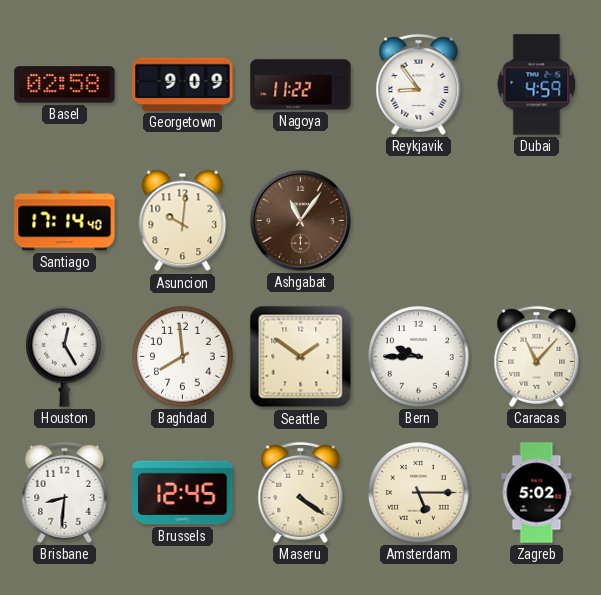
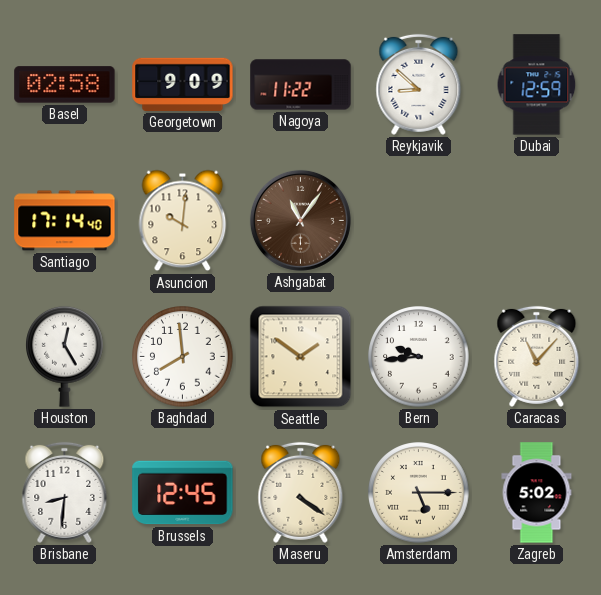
Reykjavik: 8:54 -> 8:52
Dubai: 4:59 -> 12:59
Bern: 9:45 -> 9:44
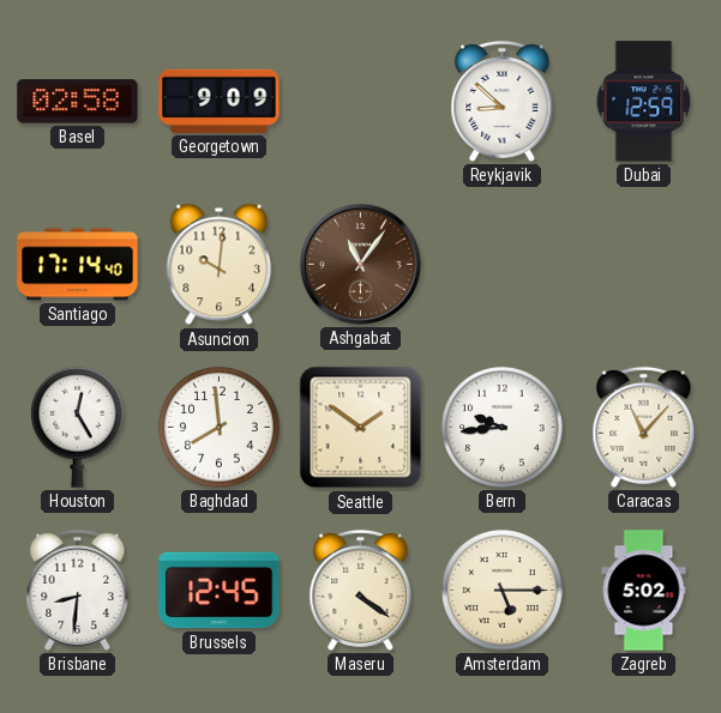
Nagoya: 11:22 -> none
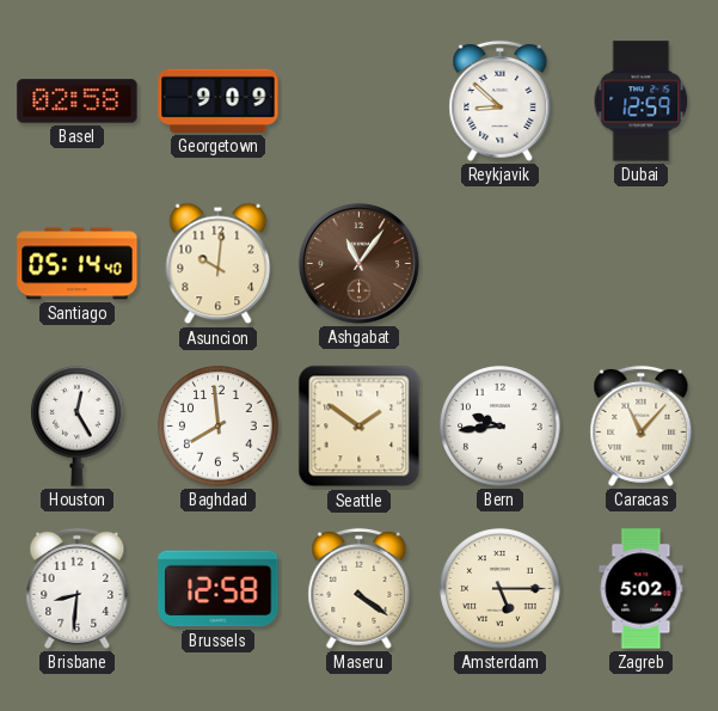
Santiago: 17:14 -> 05:14
Brussels: 12:45 -> 12:58
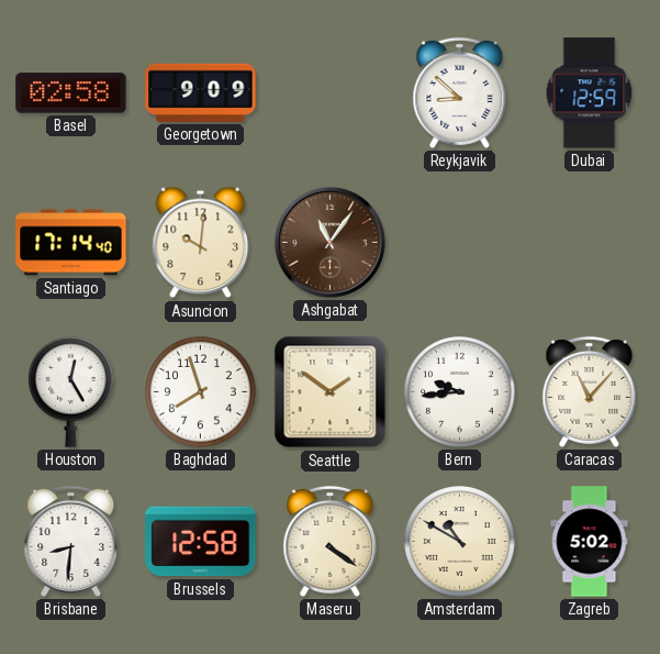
Santiago: 05:14 -> 17:14
Baghdad: 7:59 -> 7:57
Amsterdam: 5:15 -> 10:50
